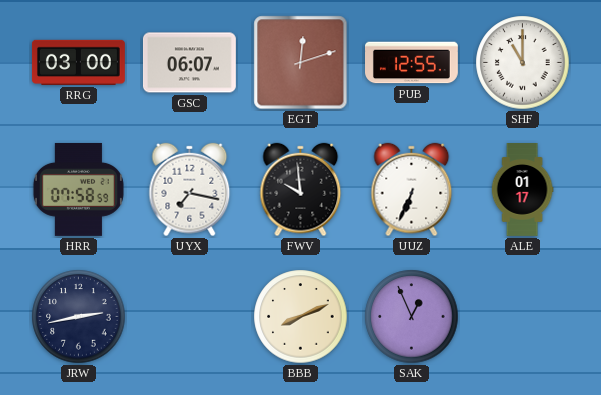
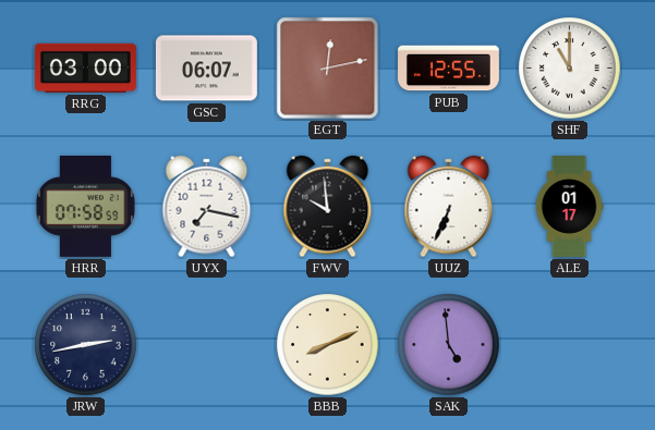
EGT: 12:12 -> 12:13
SAK: 12:56 -> 4:59
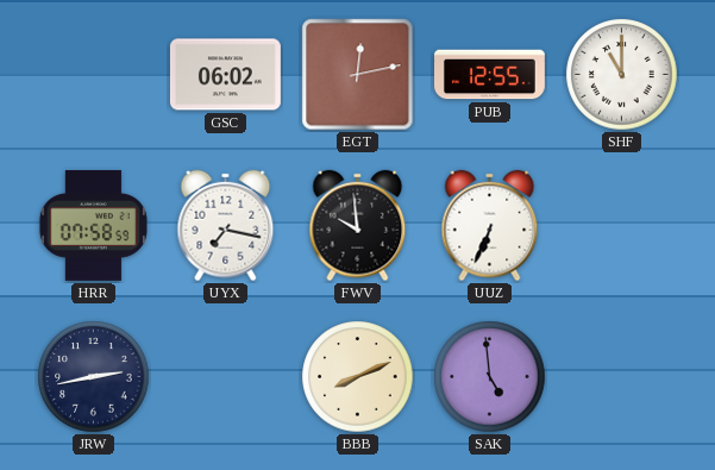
RRG: 03:00 -> none
GSC: 06:07 -> 06:02
ALE: 01:17 -> none
